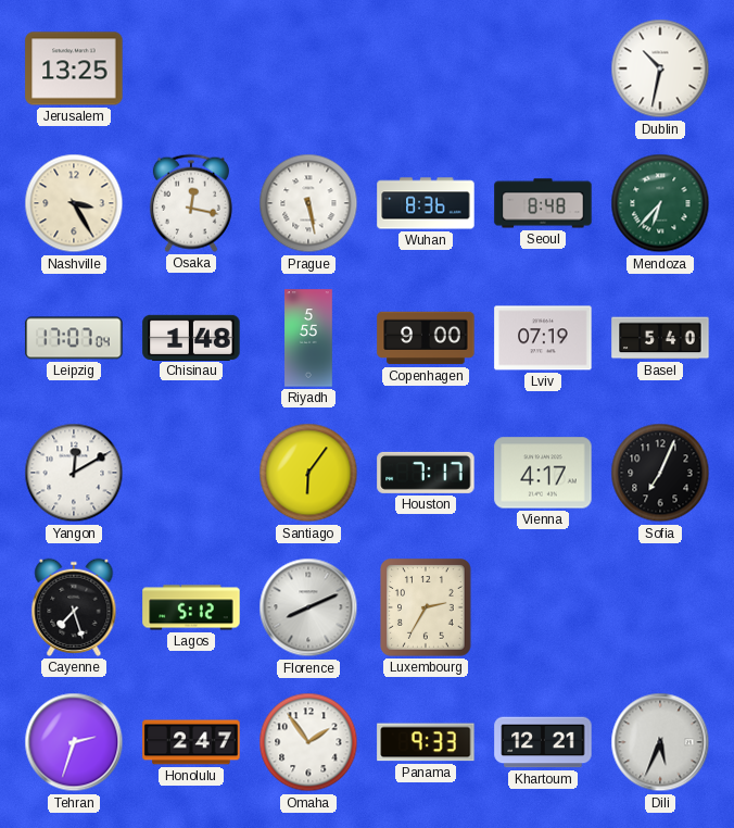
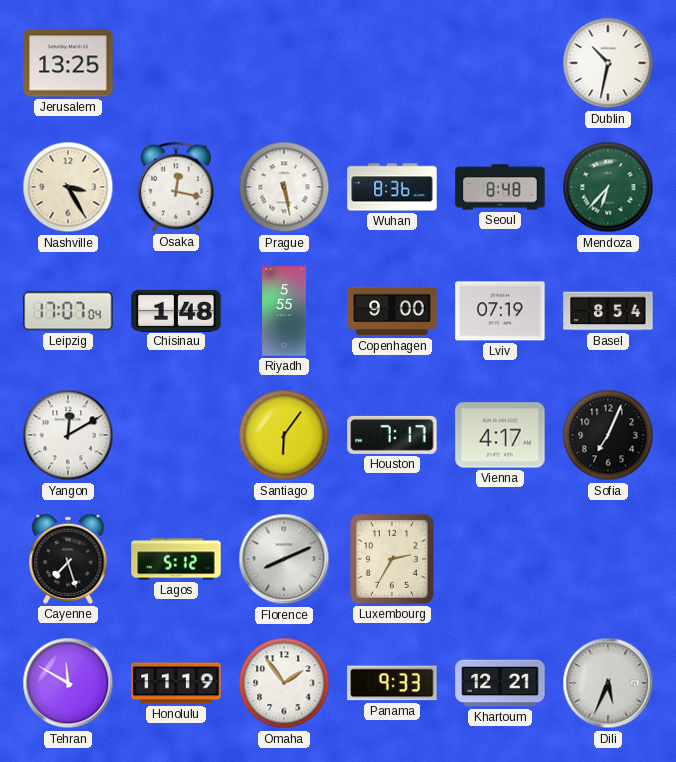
Basel: 5:40 -> 8:54
Tehran: 2:33 -> 11:50
Honolulu: 2:47 -> 11:19
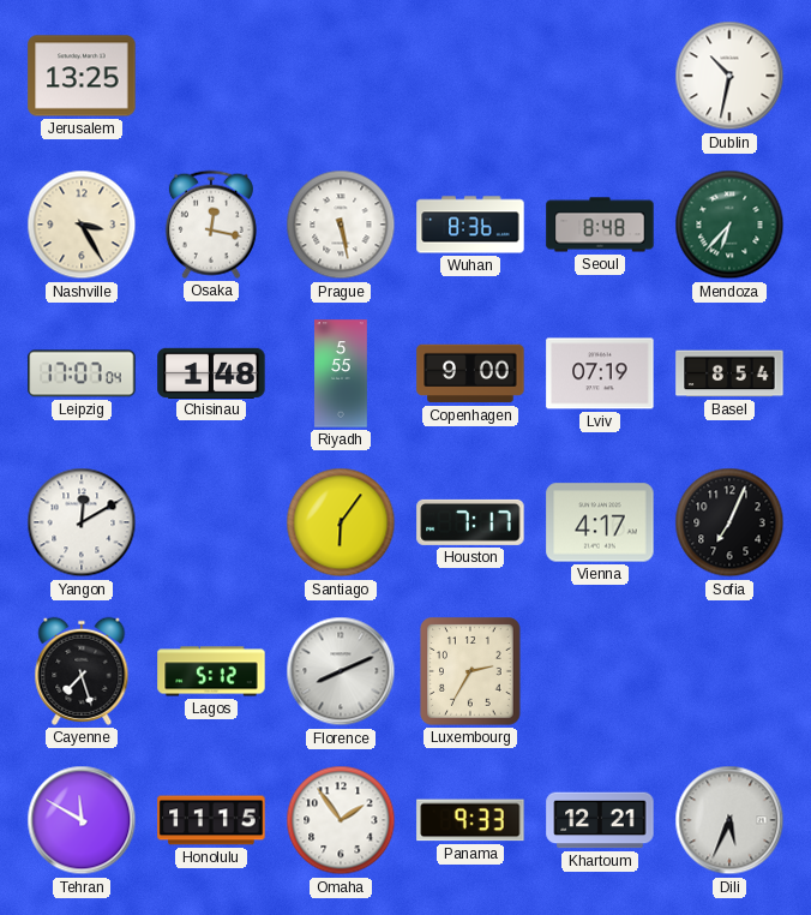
Honolulu: 11:19 -> 11:15
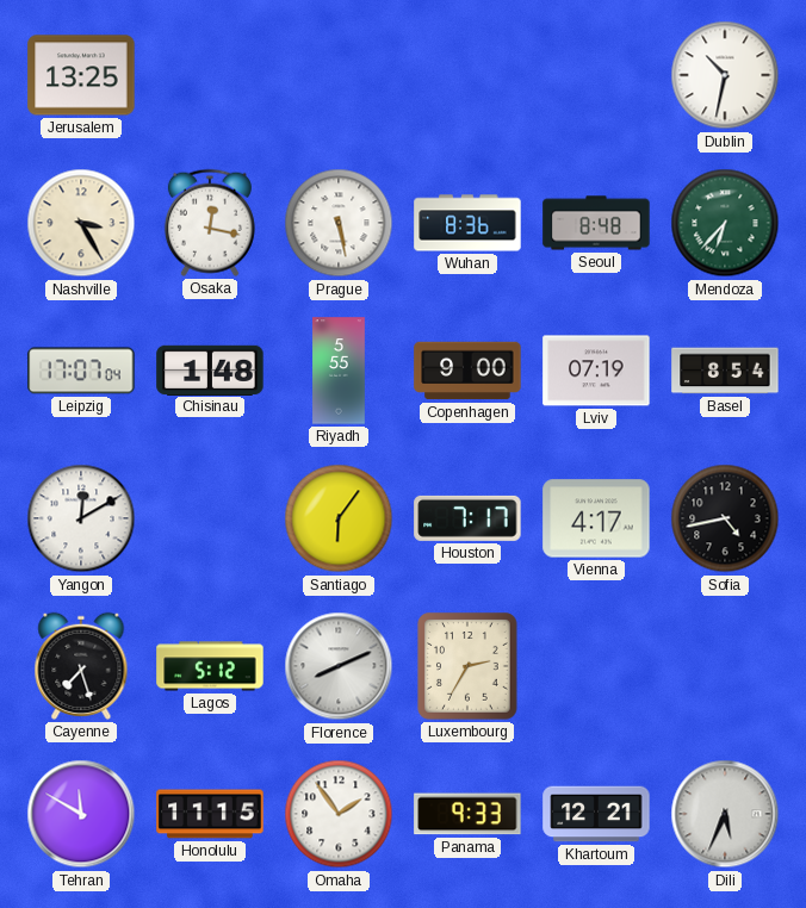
Sofia: 7:04 -> 4:43
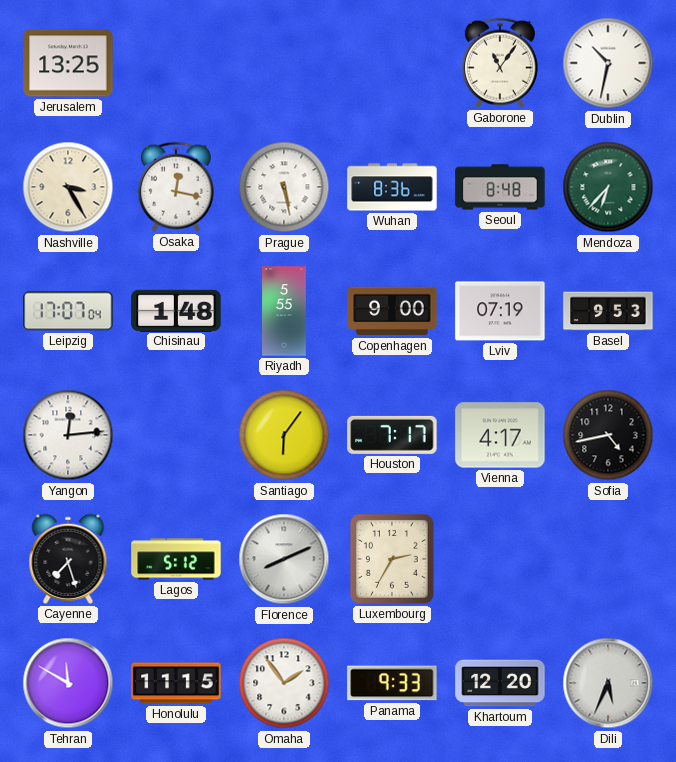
Gaborone: none -> 11:06
Basel: 8:54 -> 9:53
Yangon: 12:10 -> 12:14
Khartoum: 12:21 -> 12:20
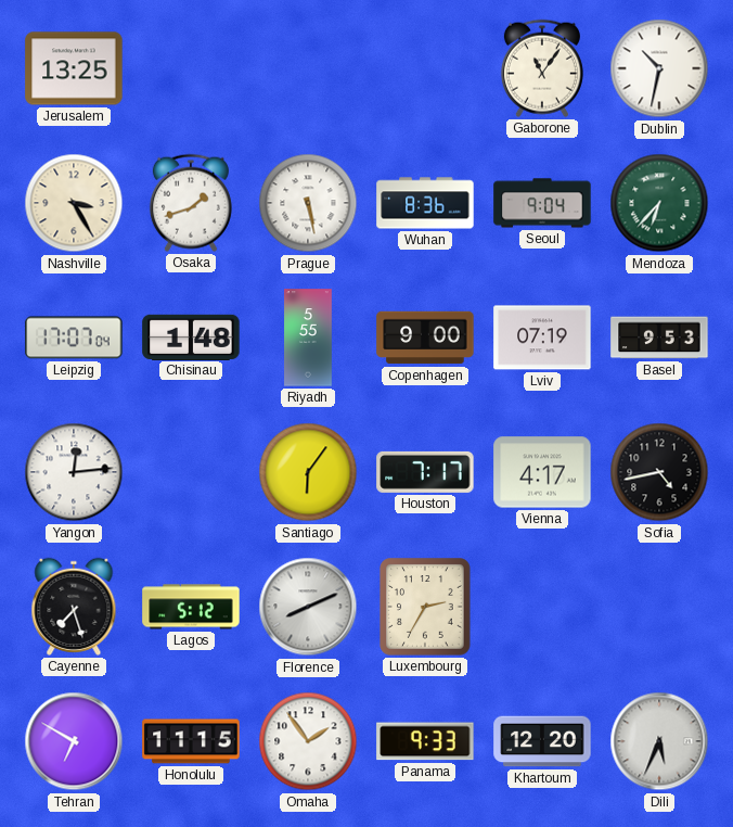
Osaka: 12:17 -> 1:42
Seoul: 8:48 -> 9:04
Tehran: 11:50 -> 6:50
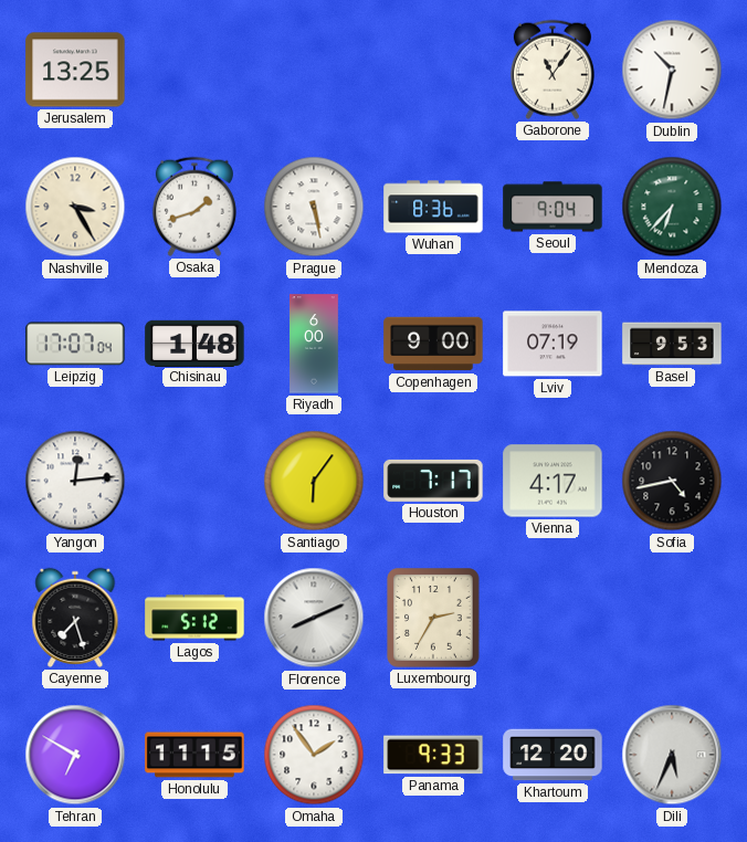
Riyadh: 5:55 -> 6:00
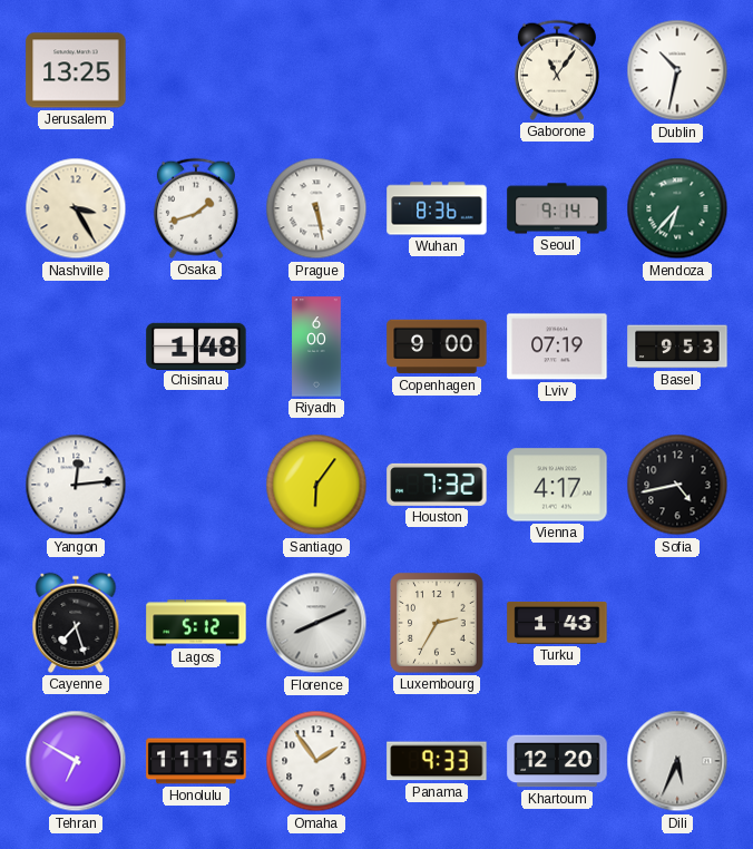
Seoul: 9:04 -> 9:14
Leipzig: 17:07 -> none
Houston: 7:17 -> 7:32
Turku: none -> 1:43
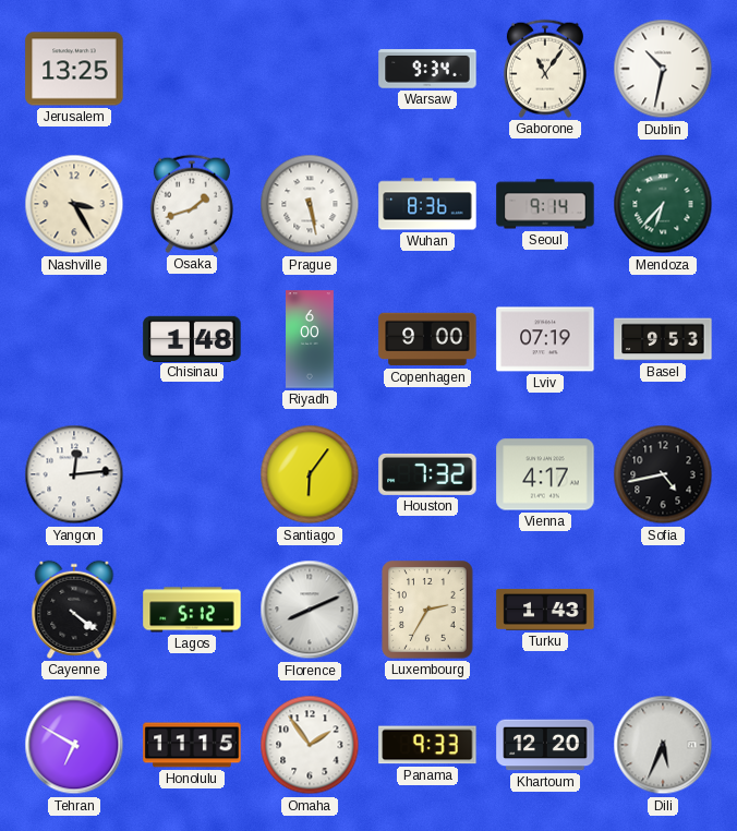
Warsaw: none -> 9:34
Cayenne: 7:27 -> 4:21
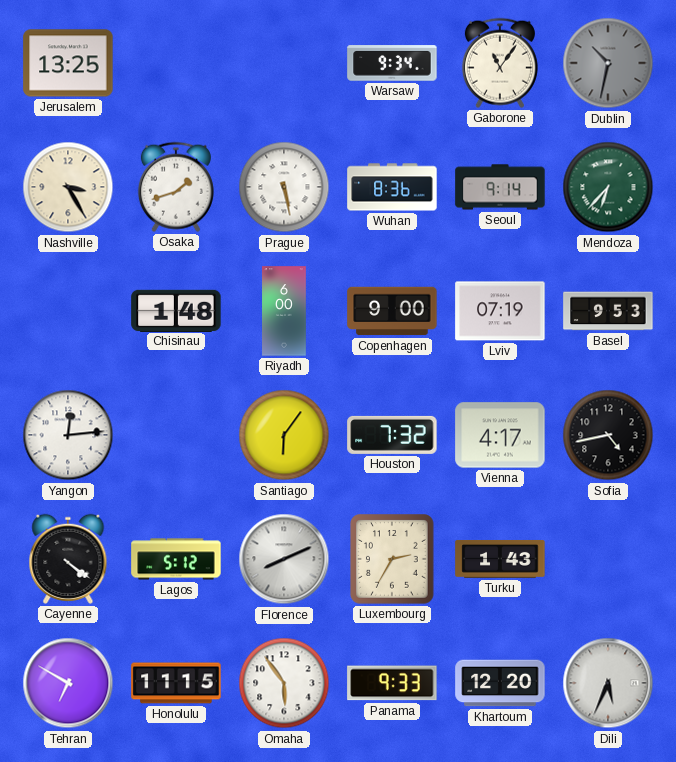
Dublin dial: white -> grey
Omaha: 1:54 -> 5:54
